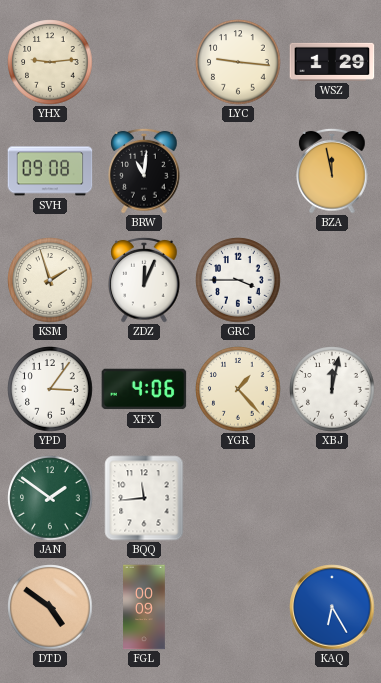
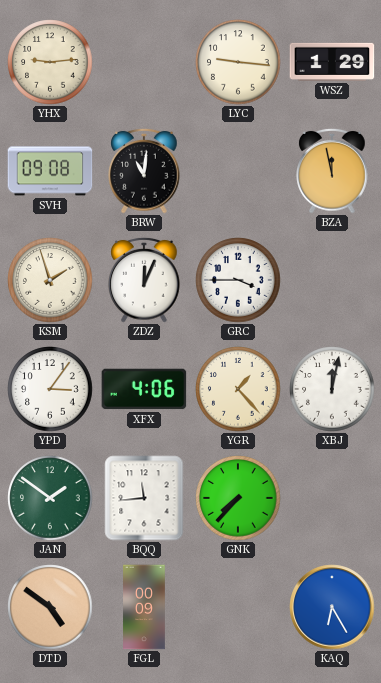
GNK: none -> 7:37
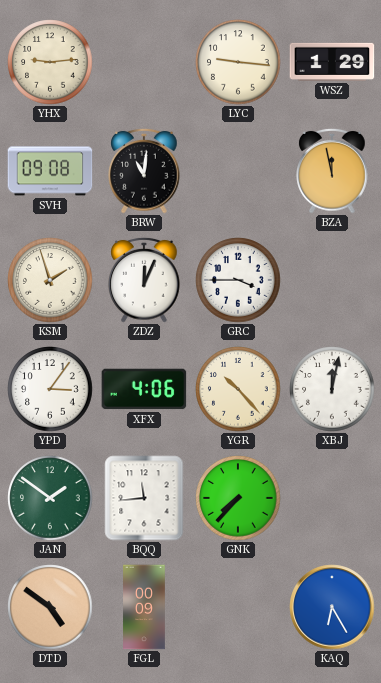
YGR: 1:23 -> 10:23
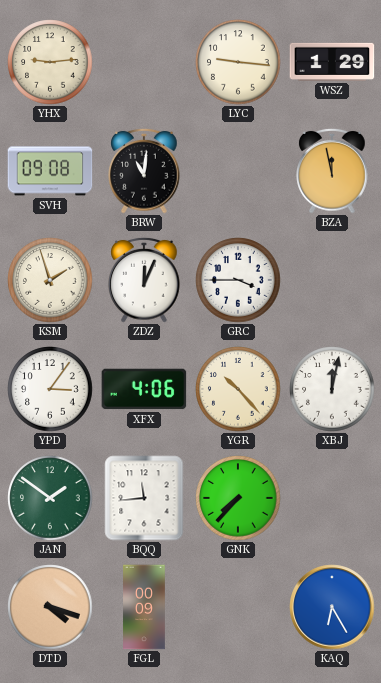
DTD: 4:51 -> 4:18
